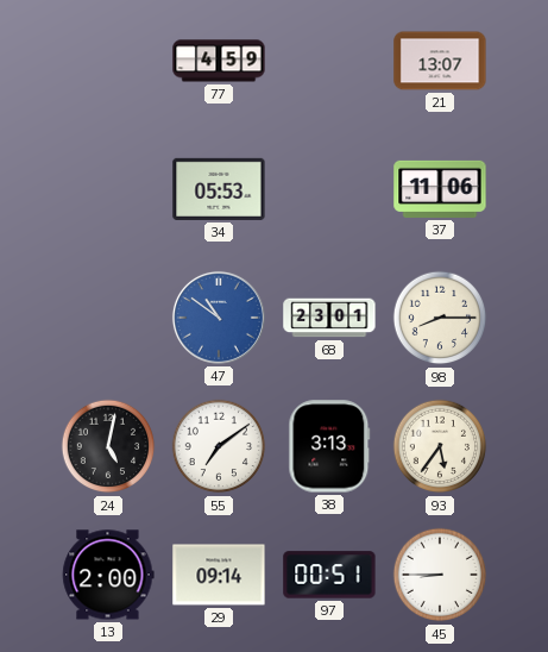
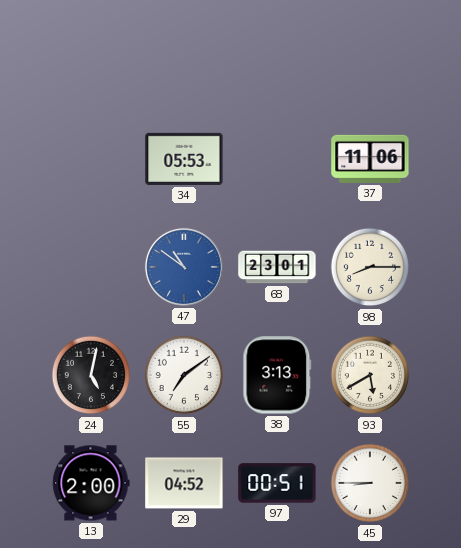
77: 4:59 -> none
21: 13:07 -> none
93: 5:36 -> 5:40
29: 09:14 -> 04:52
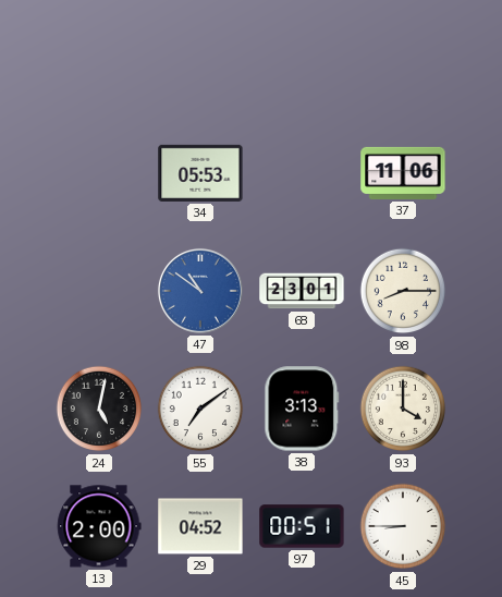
93: 5:40 -> 4:00
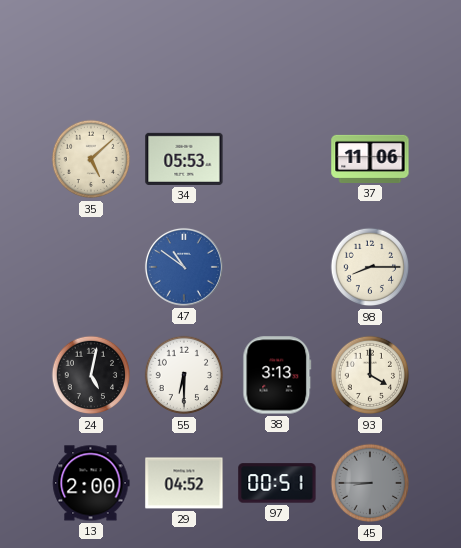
35: none -> 5:08
68: 23:01 -> none
55: 7:09 -> 6:30
45 dial: white -> grey
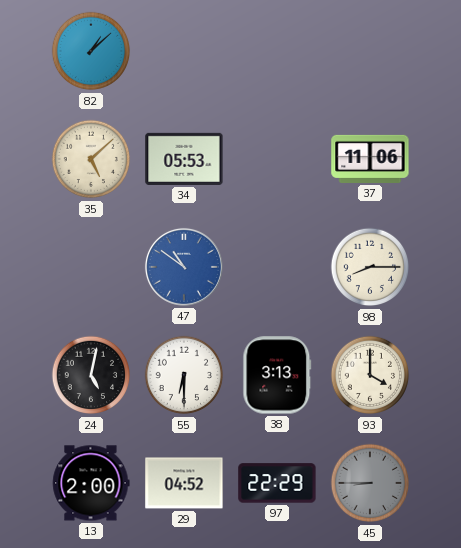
82: none -> 1:08
97: 00:51 -> 22:29
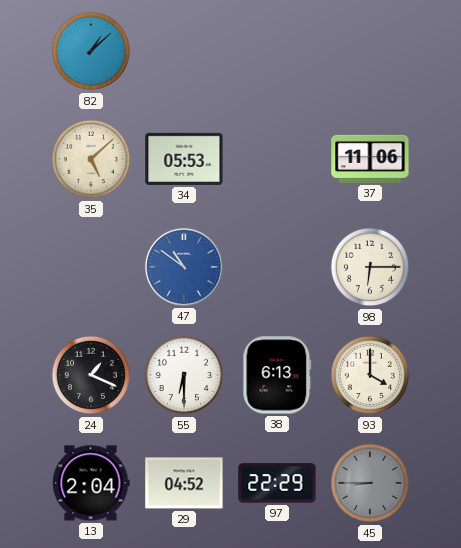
98: 8:15 -> 6:15
24: 5:02 -> 1:19
38: 3:13 -> 6:13
13: 2:00 -> 2:04
